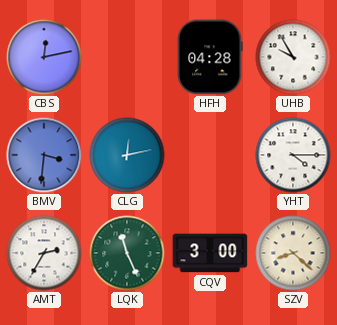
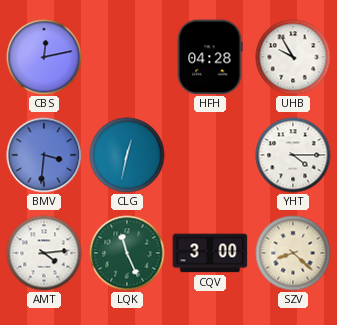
CLG: 12:13 -> 12:32
AMT: 2:35 -> 4:14
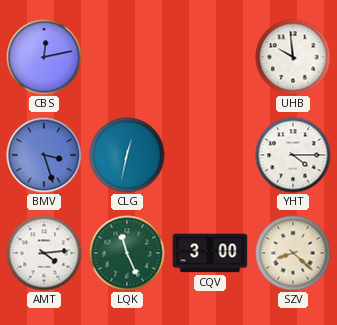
HFH: 04:28 -> none
UHB: 9:55 -> 9:59
BMV: 3:31 -> 3:27
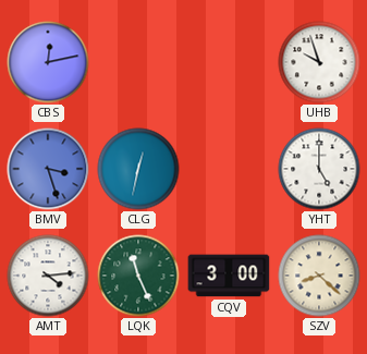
UHB: 9:59 -> 9:57
YHT: 4:15 -> 5:00
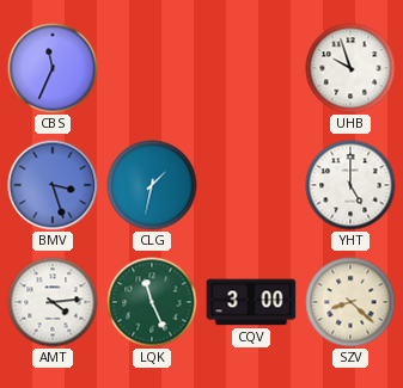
CBS: 12:13 -> 11:34
CLG: 12:32 -> 1:32
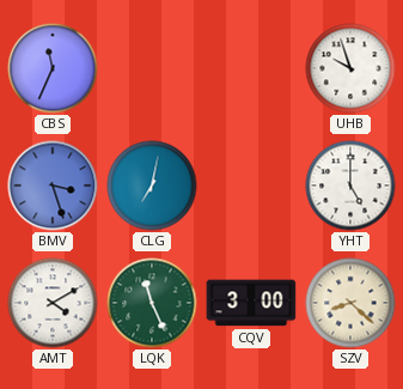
CLG: 1:32 -> 7:02
AMT: 4:14 -> 4:10
